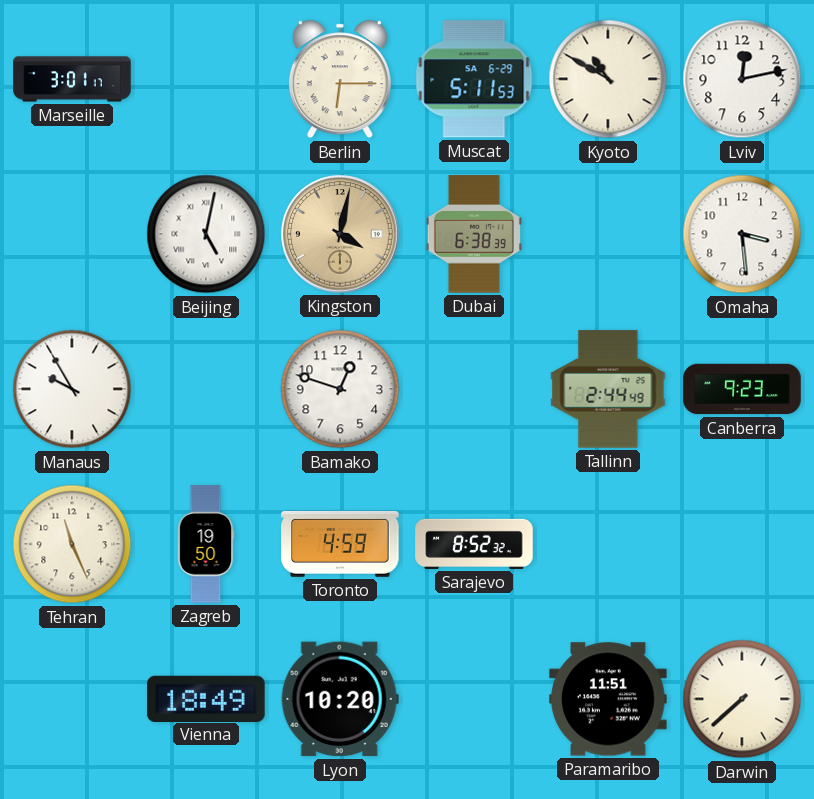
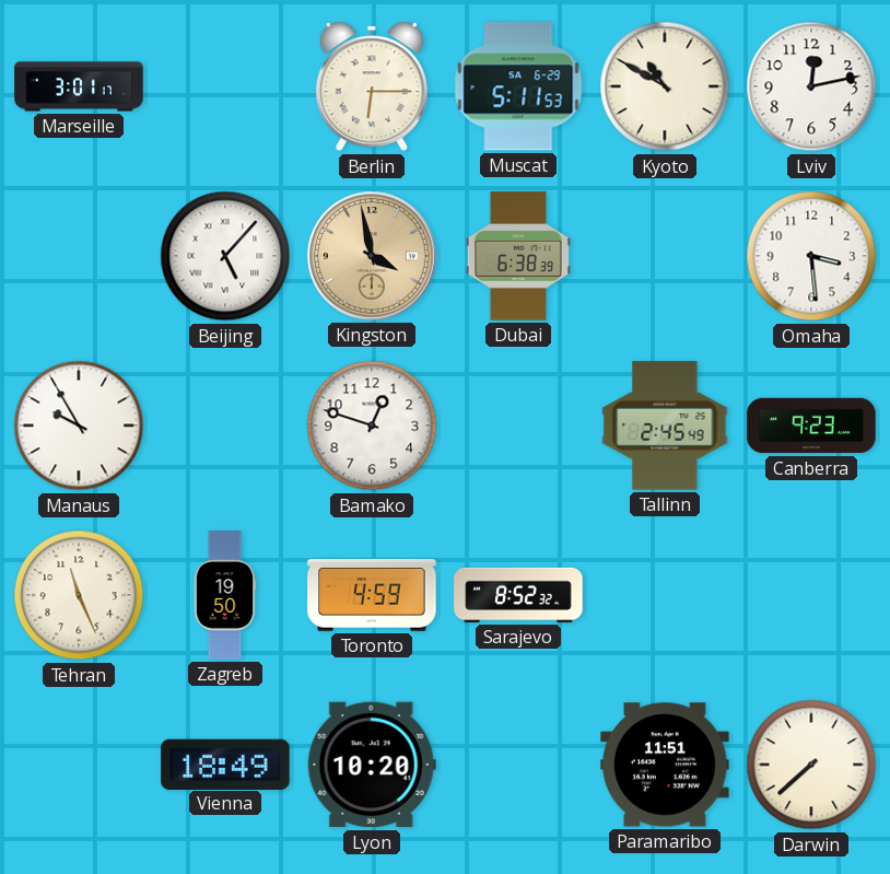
Beijing: 5:02 -> 5:07
Kingston: 4:02 -> 3:58
Tallinn: 2:44 -> 2:45
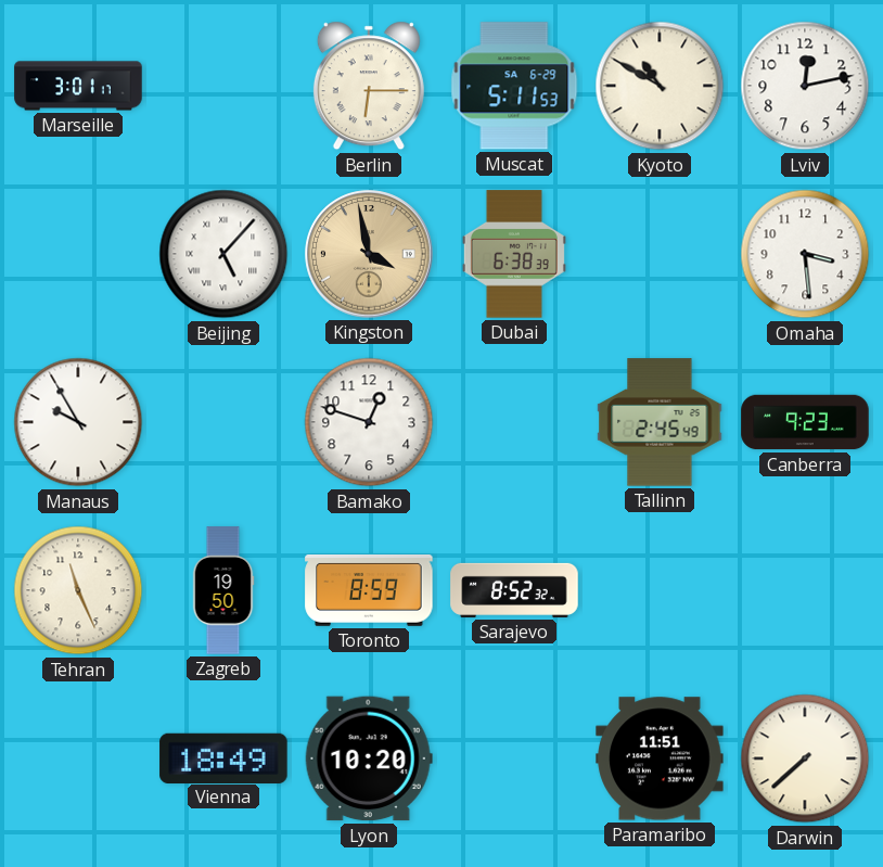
Toronto: 4:59 -> 8:59
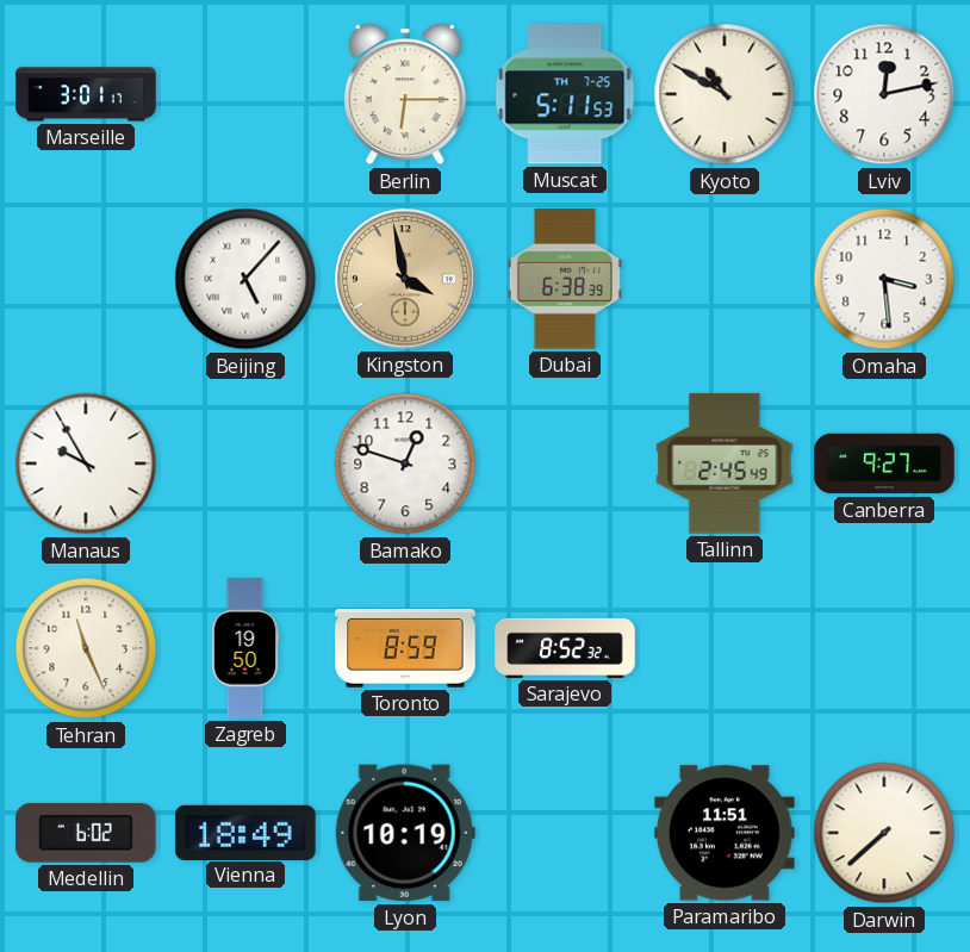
Muscat date: SA 6-29 -> TH 7-25
Canberra: 9:23 -> 9:27
Medellin: none -> 6:02
Lyon: 10:20 -> 10:19
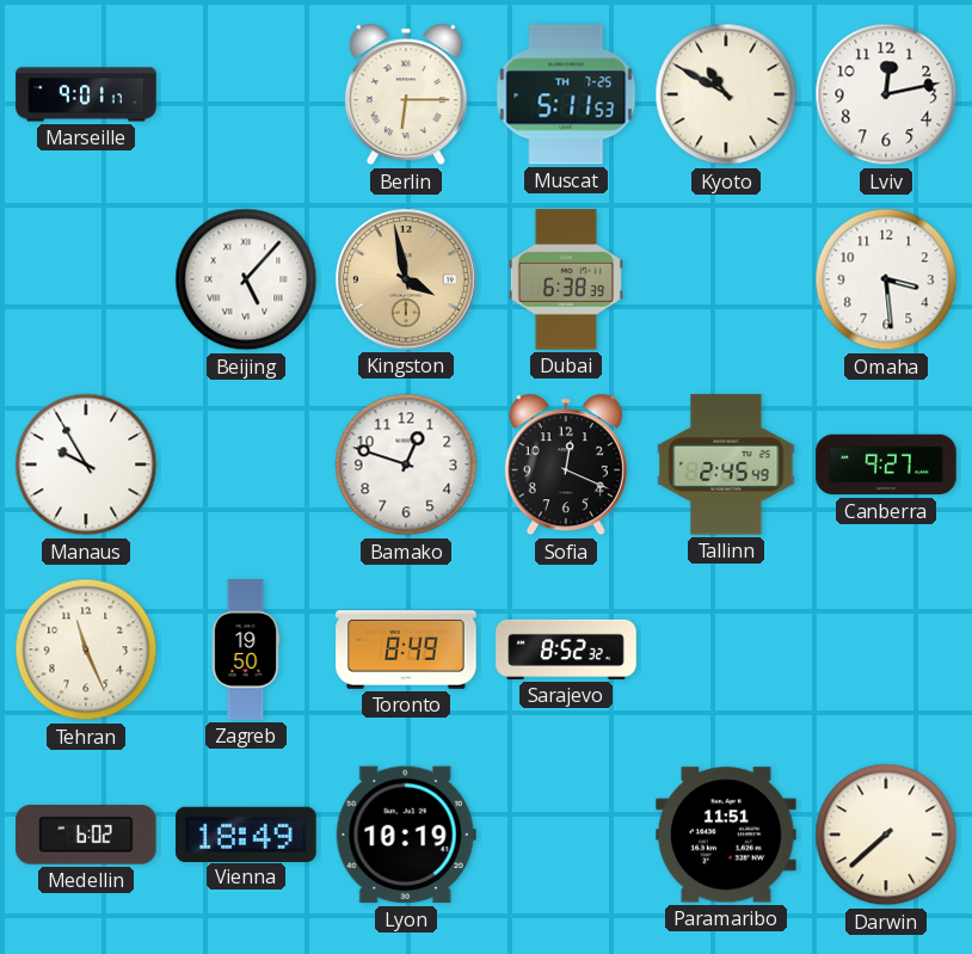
Marseille: 3:01 -> 9:01
Sofia: none -> 12:19
Toronto: 8:59 -> 8:49
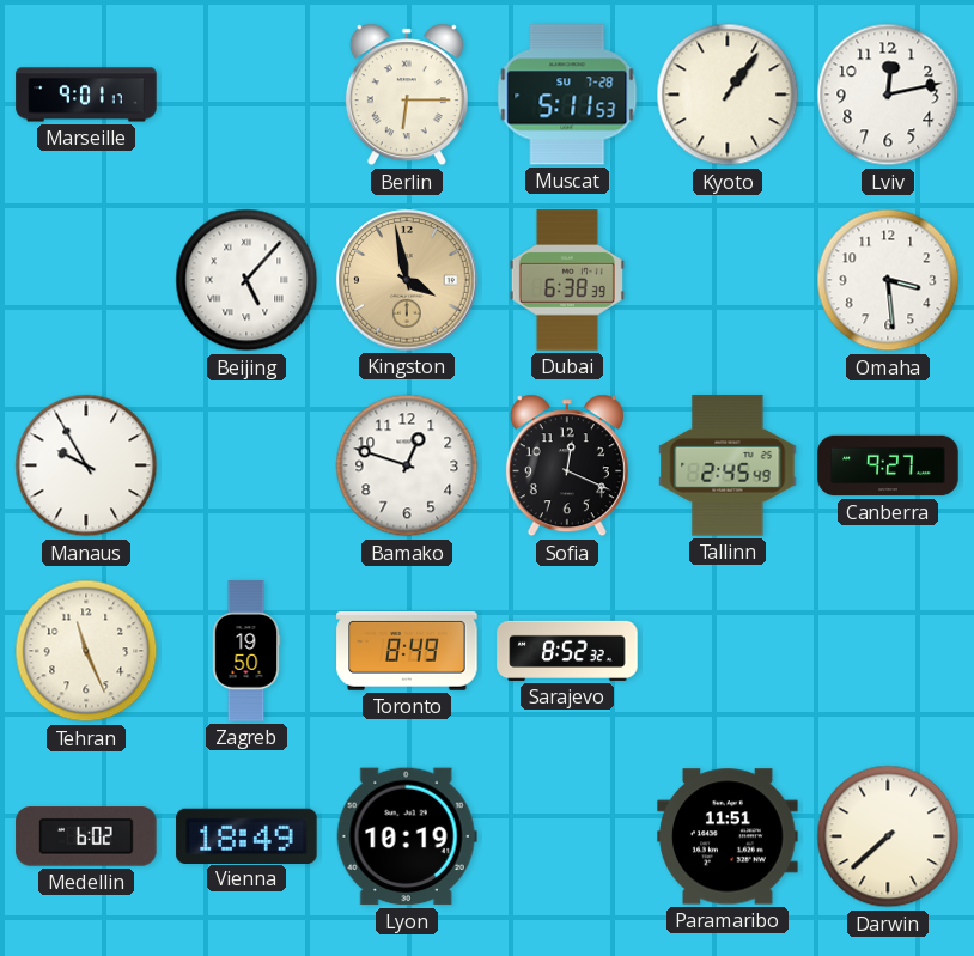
Muscat date: TH 7-25 -> SU 7-28
Kyoto: 10:50 -> 1:06
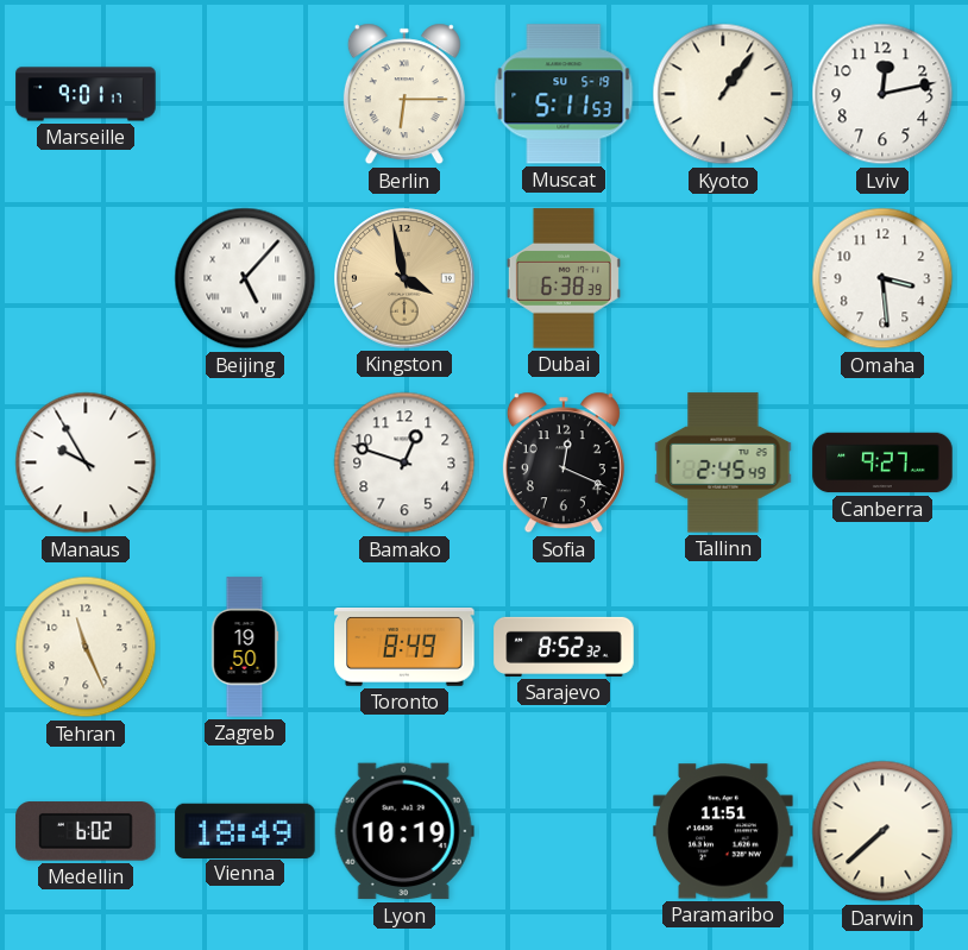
Muscat date: SU 7-28 -> SU 5-19
